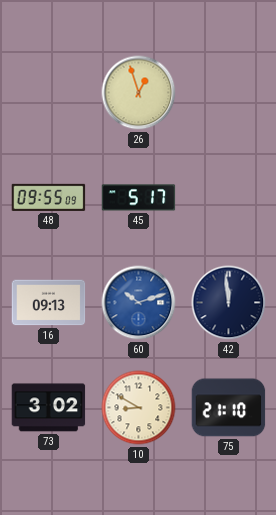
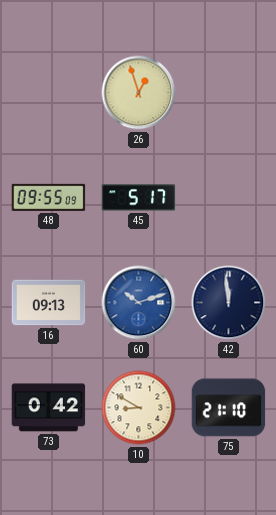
73: 3:02 -> 0:42
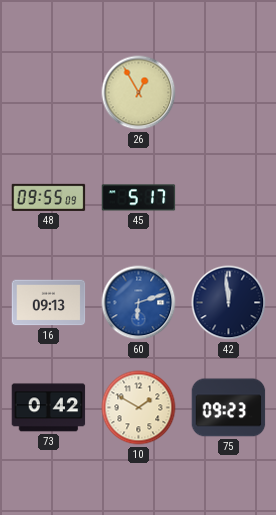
26: 12:57 -> 12:55
60: 10:12 -> 6:12
10: 8:50 -> 1:50
75: 21:10 -> 09:23
